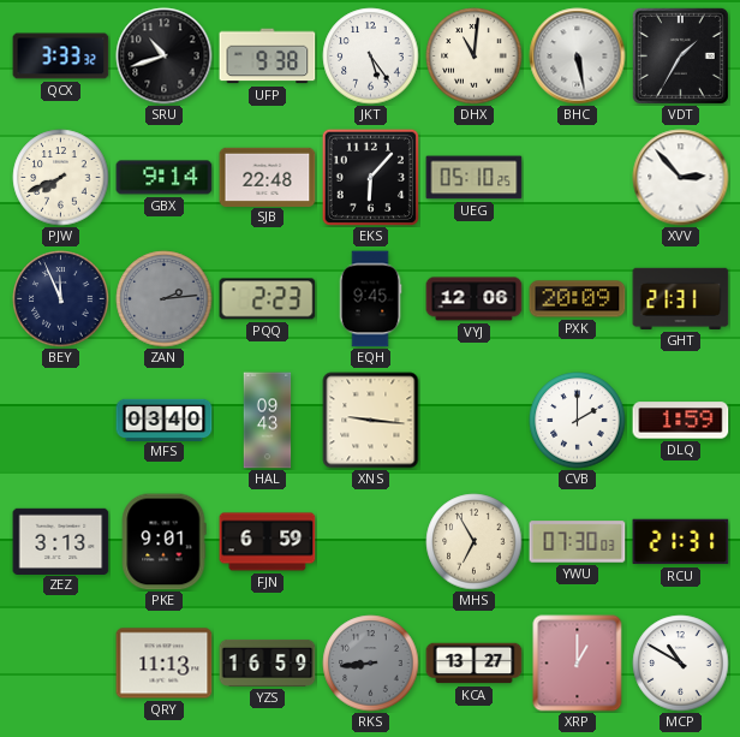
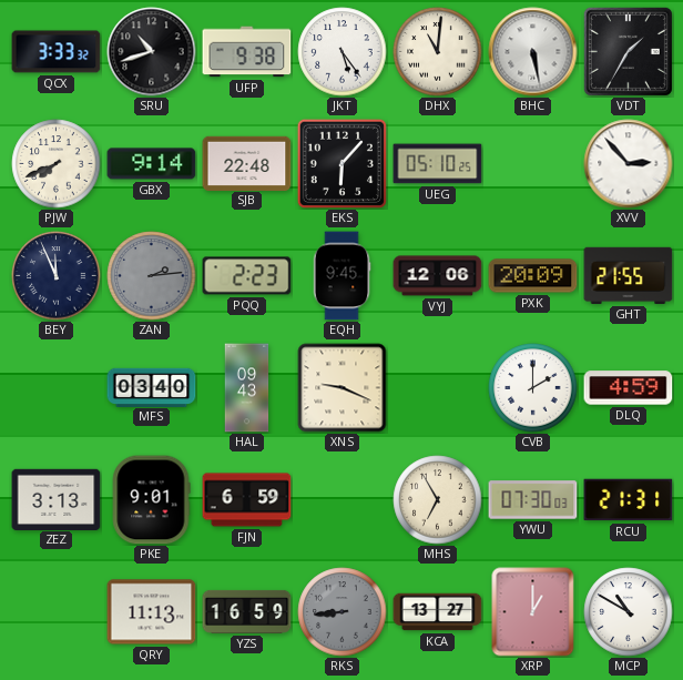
GHT: 21:31 -> 21:55
XNS: 9:16 -> 9:19
DLQ: 1:59 -> 4:59
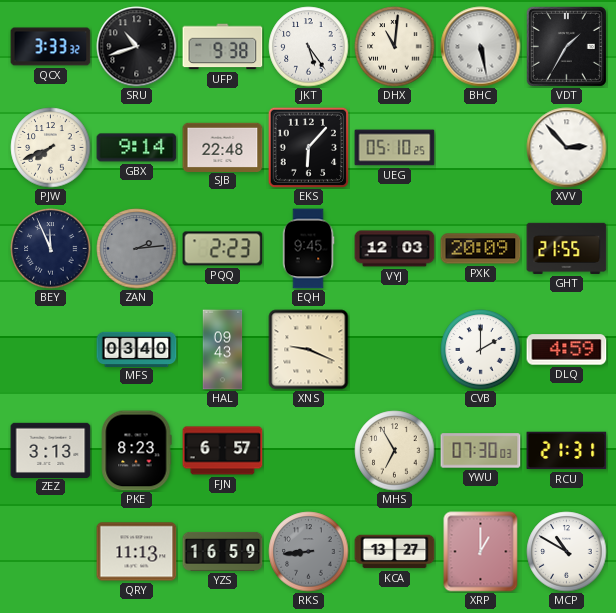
VYJ: 12:06 -> 12:03
PKE: 9:01 -> 8:23
FJN: 6:59 -> 6:57
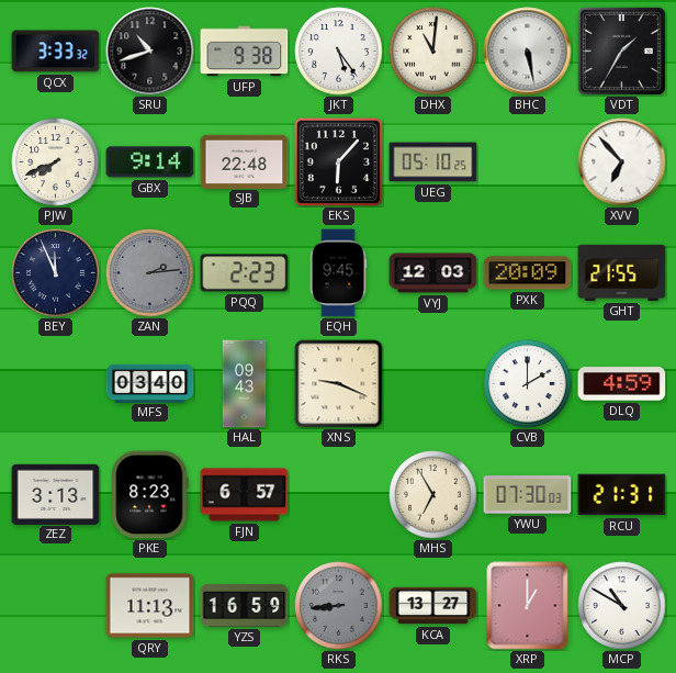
XVV: 2:53 -> 6:53
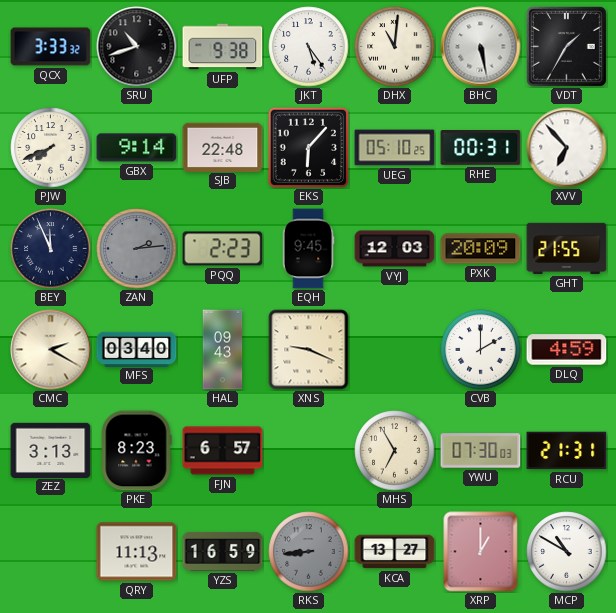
RHE: none -> 00:31
CMC: none -> 2:20
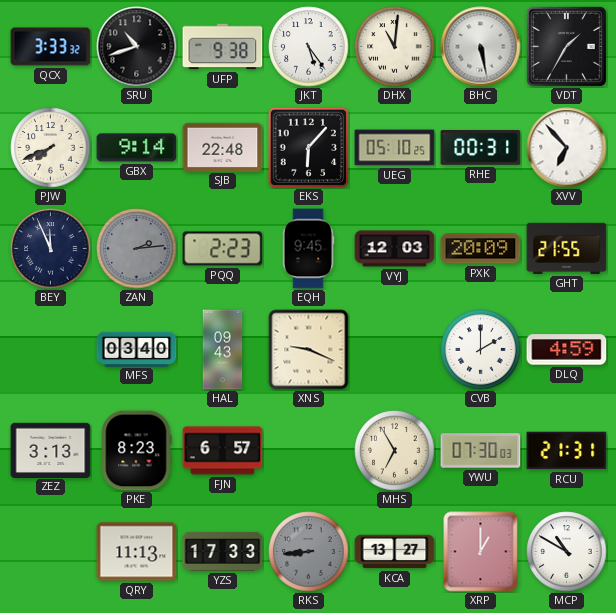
CMC: 2:20 -> none
YZS: 16:59 -> 17:33
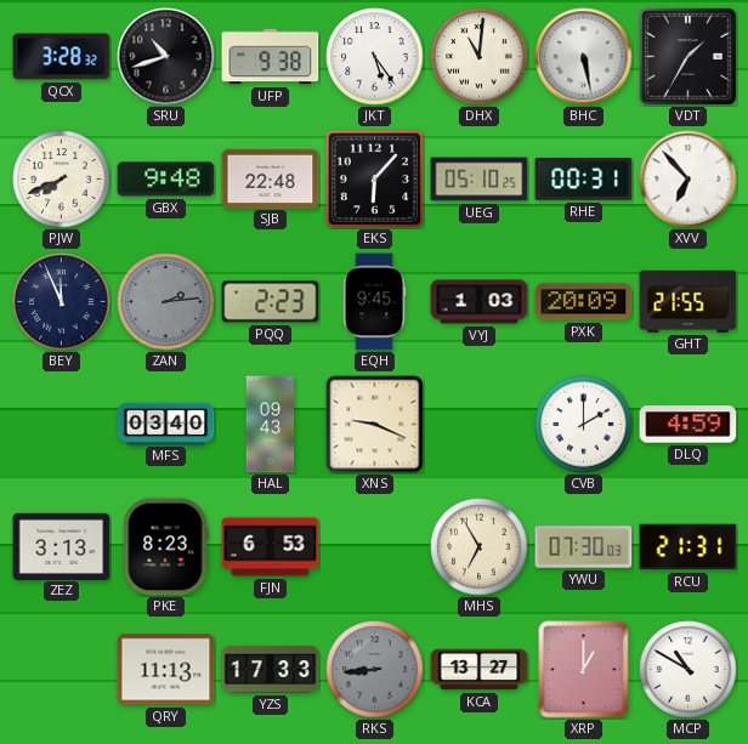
QCX: 3:33 -> 3:28
GBX: 9:14 -> 9:48
VYJ: 12:03 -> 1:03
FJN: 6:57 -> 6:53
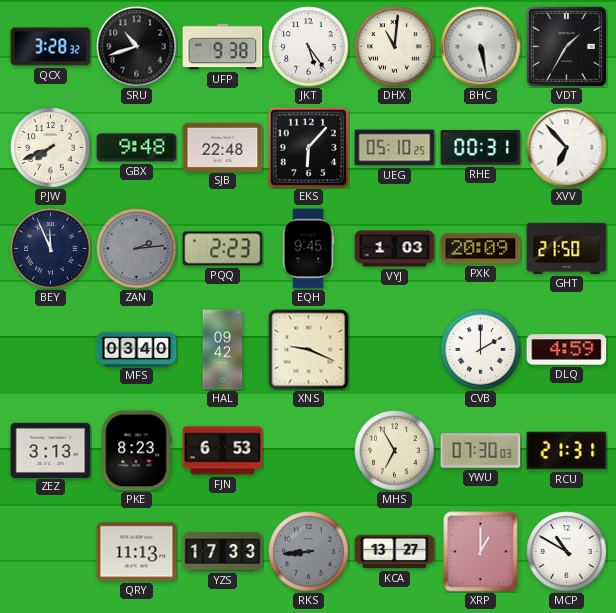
GHT: 21:55 -> 21:50
HAL: 09:43 -> 09:42
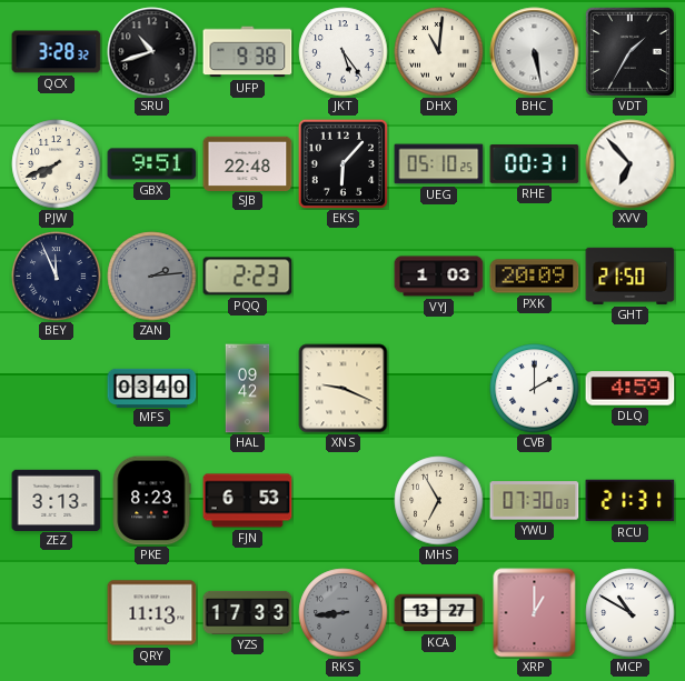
GBX: 9:48 -> 9:51
EQH: 9:45 -> none
